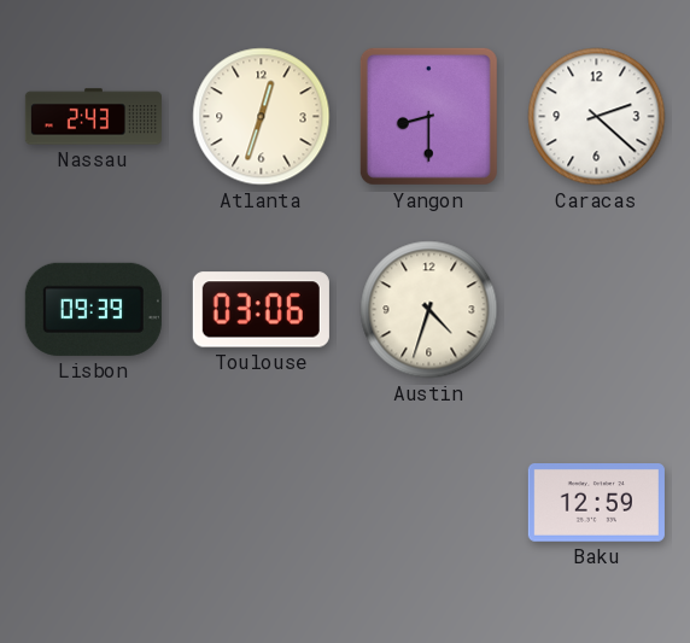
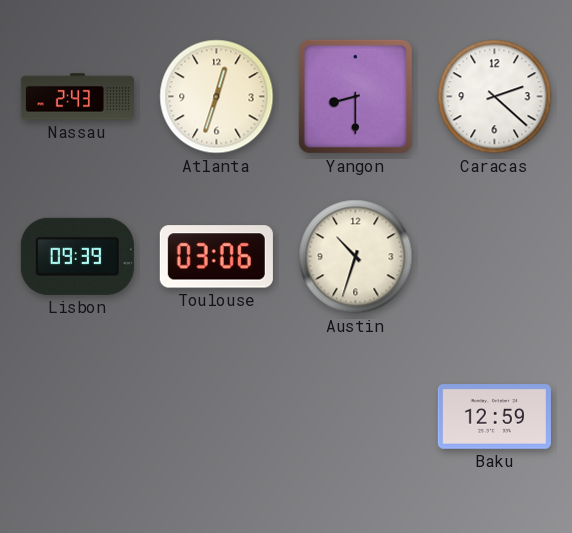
Austin: 4:33 -> 10:33
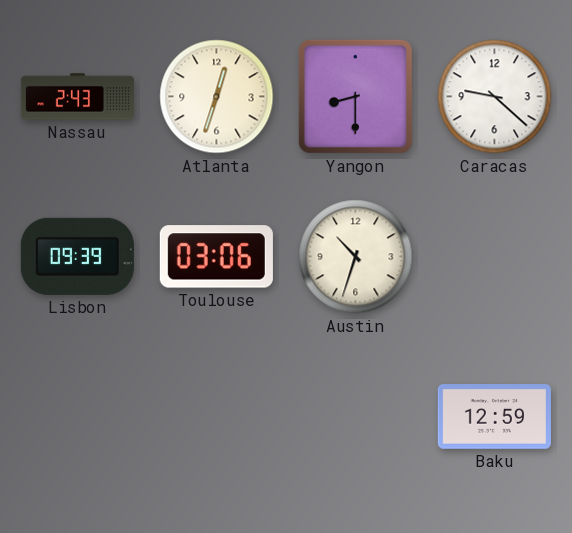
Caracas: 2:22 -> 9:22
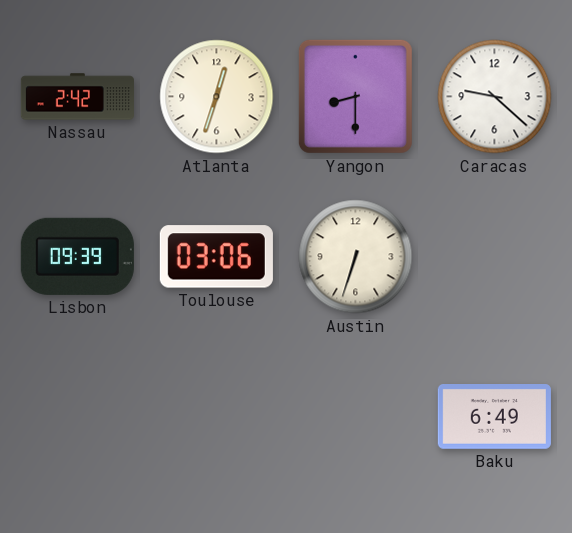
Nassau: 2:43 -> 2:42
Austin: 10:33 -> 6:33
Baku: 12:59 -> 6:49
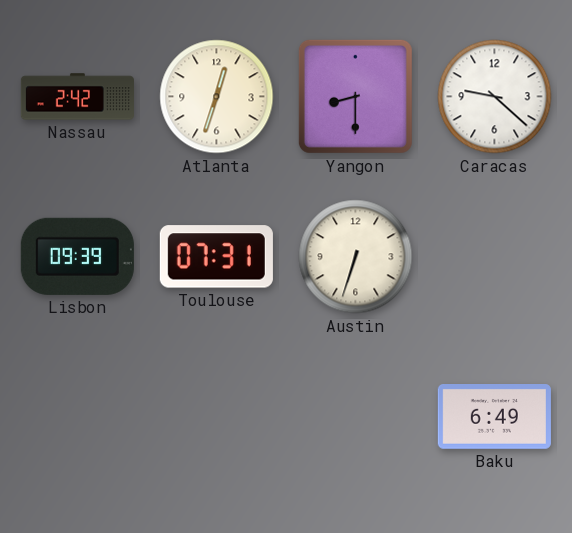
Toulouse: 03:06 -> 07:31
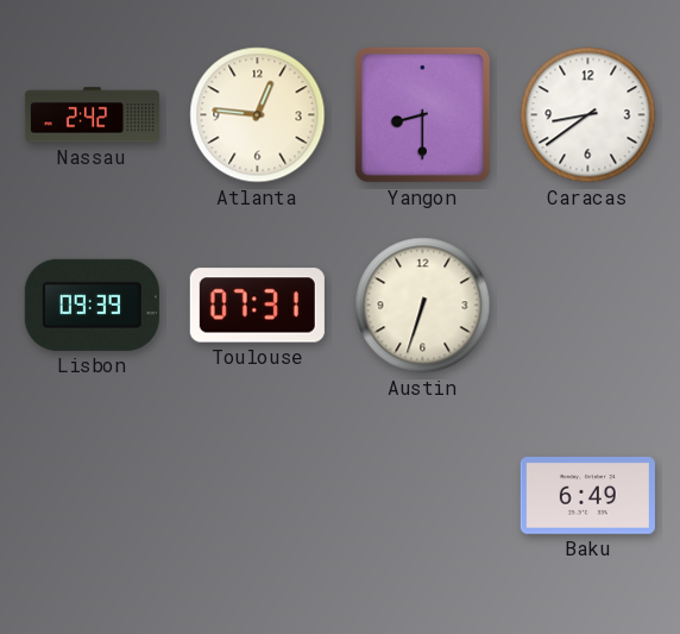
Atlanta: 12:33 -> 12:46
Caracas: 9:22 -> 8:39
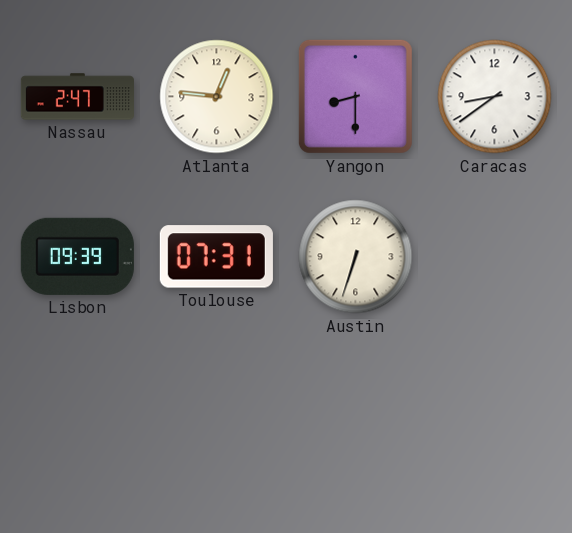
Nassau: 2:42 -> 2:47
Baku: 6:49 -> none
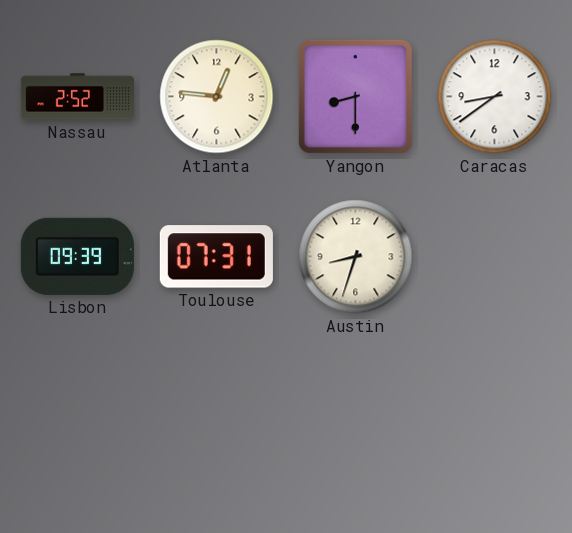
Nassau: 2:47 -> 2:52
Austin: 6:33 -> 8:33
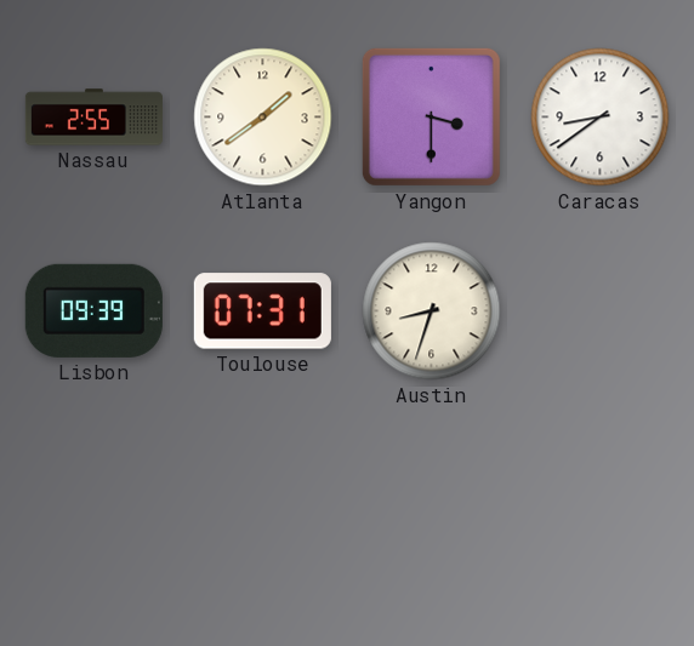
Nassau: 2:52 -> 2:55
Atlanta: 12:46 -> 1:39
Yangon: 8:30 -> 3:30
